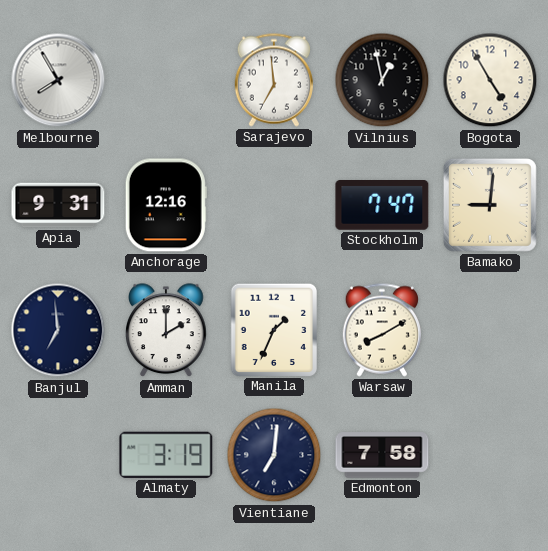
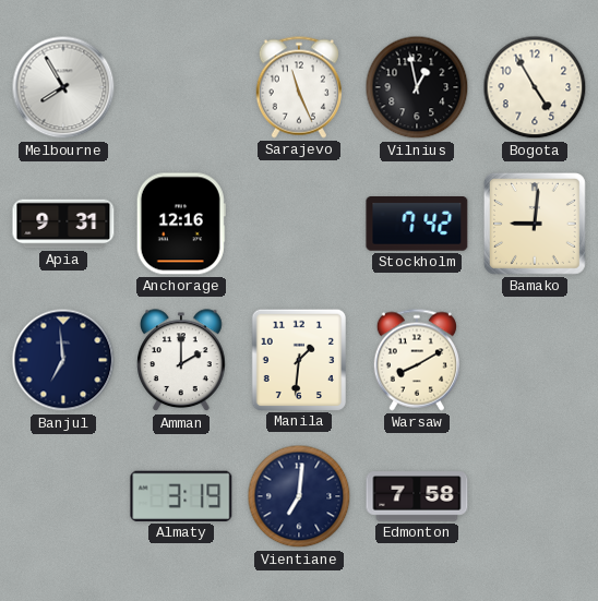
Sarajevo: 6:59 -> 11:26
Stockholm: 7:47 -> 7:42
Manila: 1:34 -> 1:31
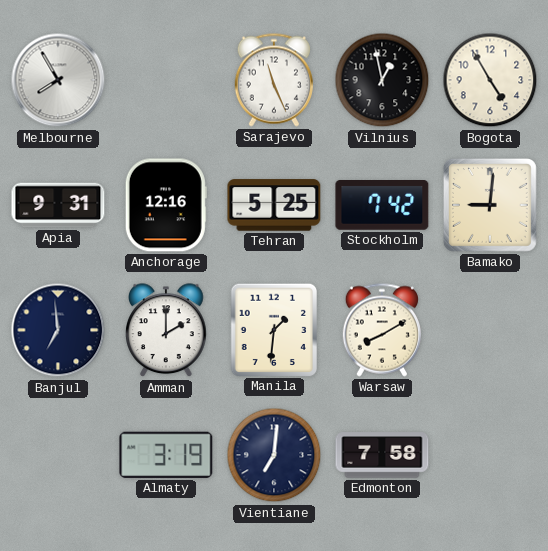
Tehran: none -> 5:25
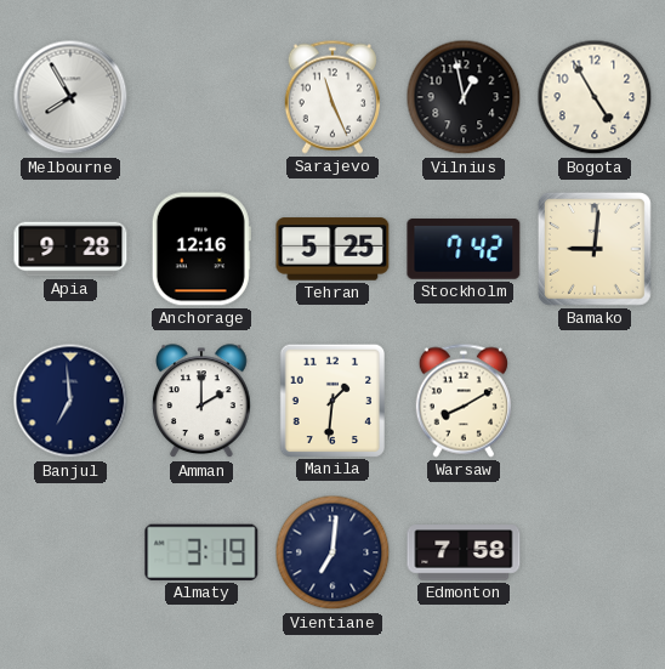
Apia: 9:31 -> 9:28
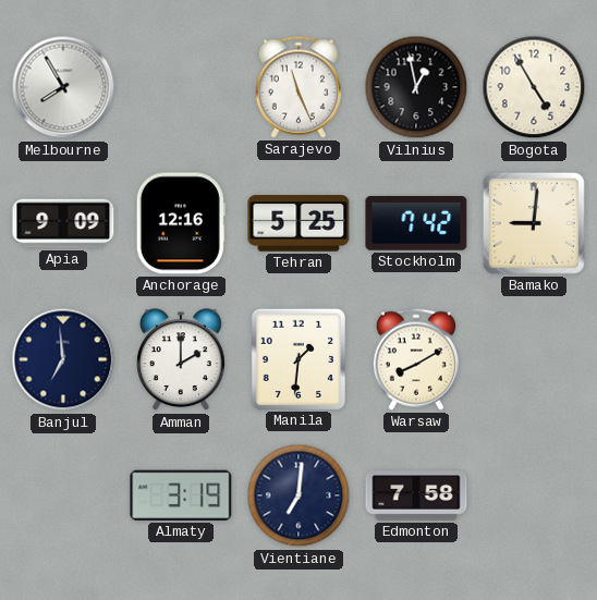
Apia: 9:28 -> 9:09
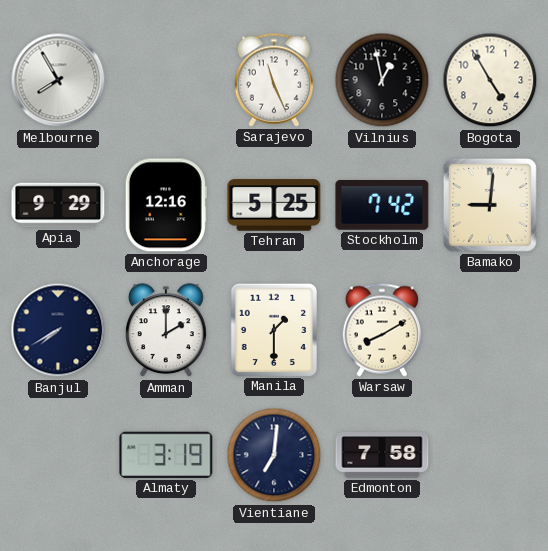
Apia: 9:09 -> 9:29
Banjul: 6:59 -> 7:40
Manila: 1:31 -> 1:30
